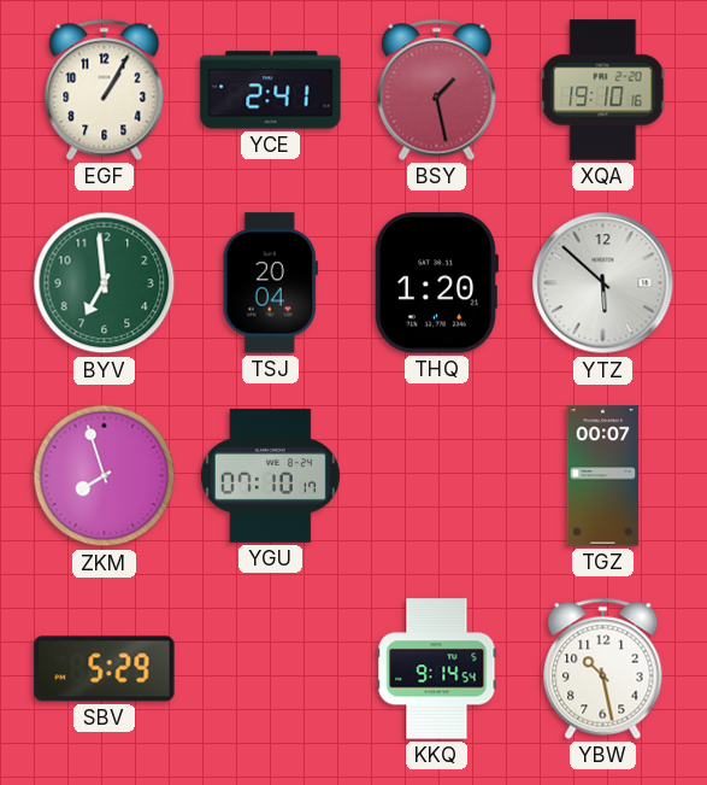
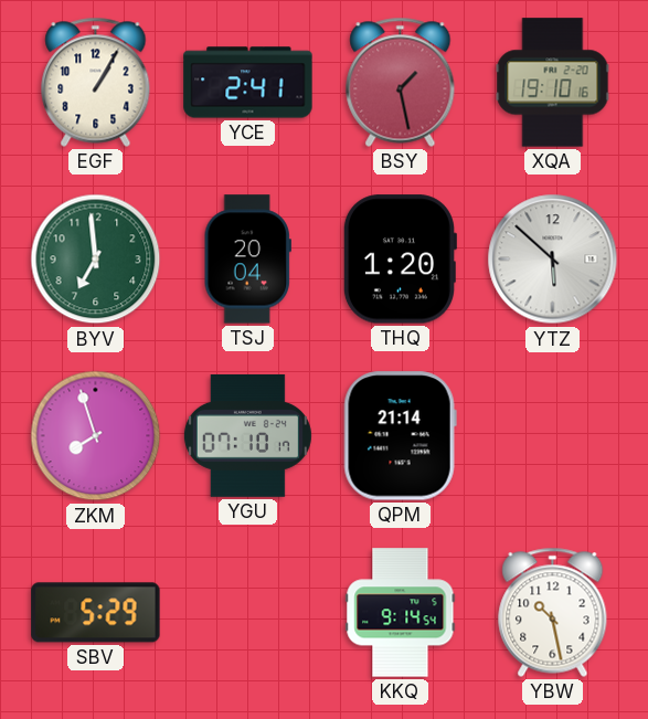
QPM: none -> 21:14
TGZ: 00:07 -> none
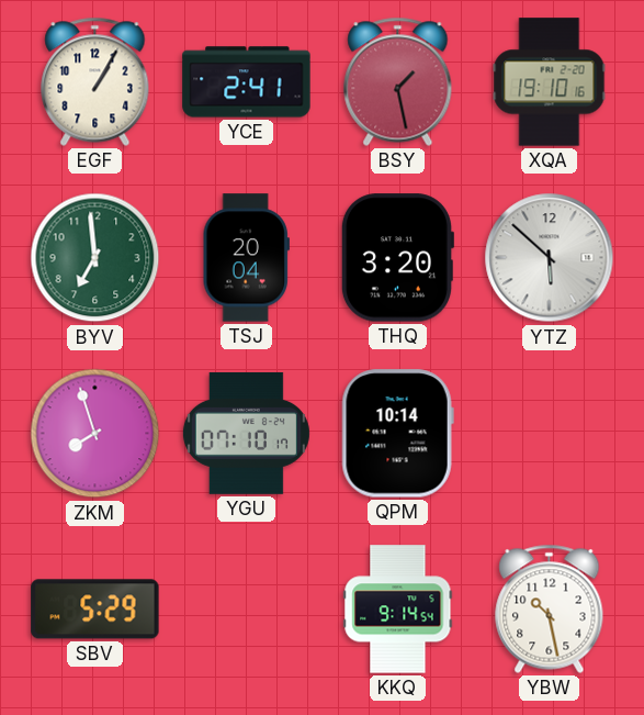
THQ: 1:20 -> 3:20
QPM: 21:14 -> 10:14
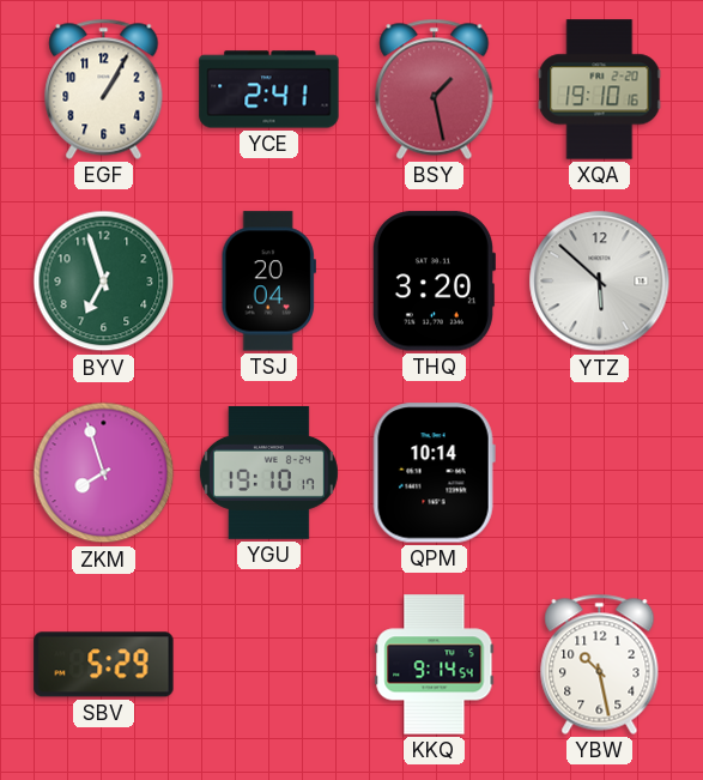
BYV: 6:59 -> 6:57
YGU: 07:10 -> 19:10
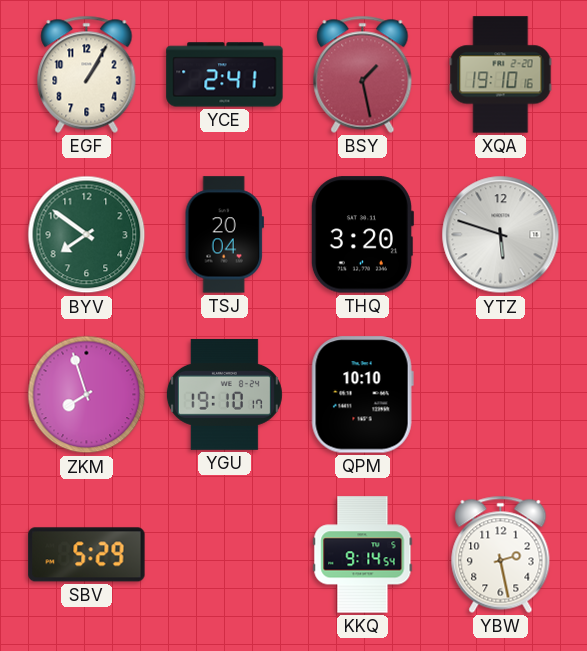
BYV: 6:57 -> 7:51
YTZ: 5:52 -> 5:48
QPM: 10:14 -> 10:10
YBW: 10:28 -> 2:28
